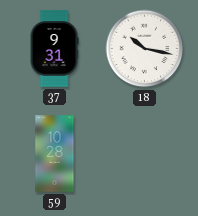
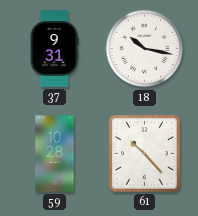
61: none -> 10:23
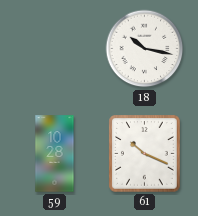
37: 9:31 -> none
61: 10:23 -> 10:19
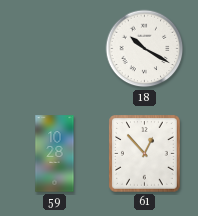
18: 10:17 -> 10:20
61: 10:19 -> 12:53
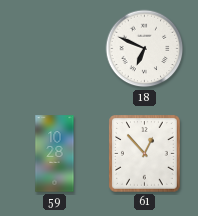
18: 10:20 -> 6:49
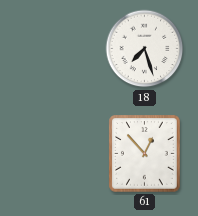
18: 6:49 -> 7:27
59: 10:28 -> none
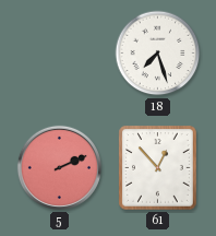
5: none -> 2:11
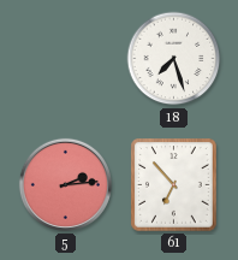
5: 2:11 -> 2:14
61: 12:53 -> 6:53
